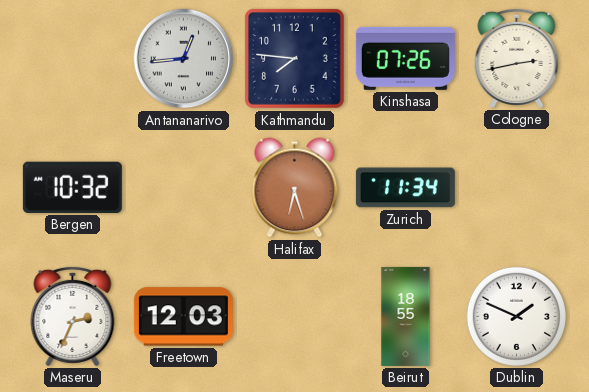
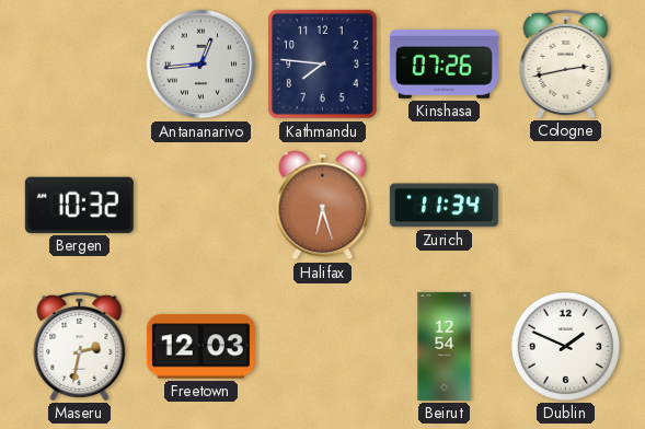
Maseru: 2:34 -> 2:32
Beirut: 18:55 -> 12:54
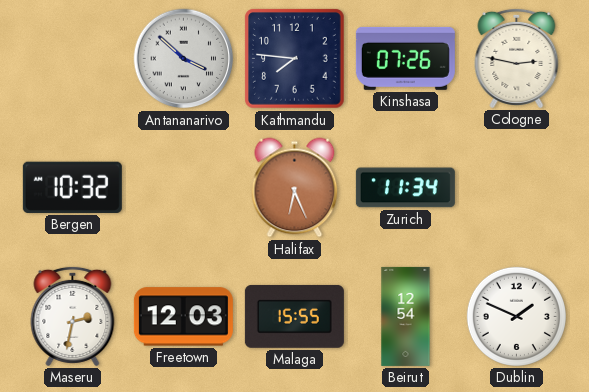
Antananarivo: 12:44 -> 3:52
Cologne: 2:43 -> 2:47
Halifax: 6:27 -> 6:26
Malaga: none -> 15:55
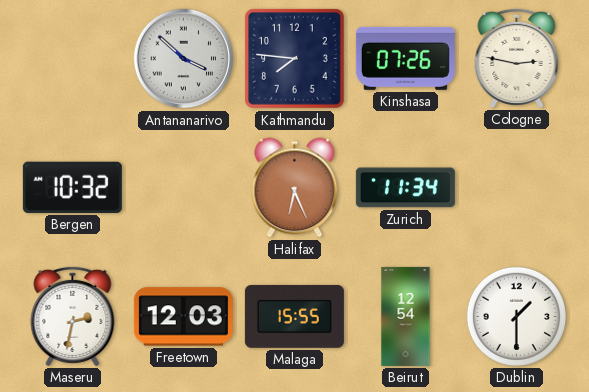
Dublin: 1:49 -> 1:30
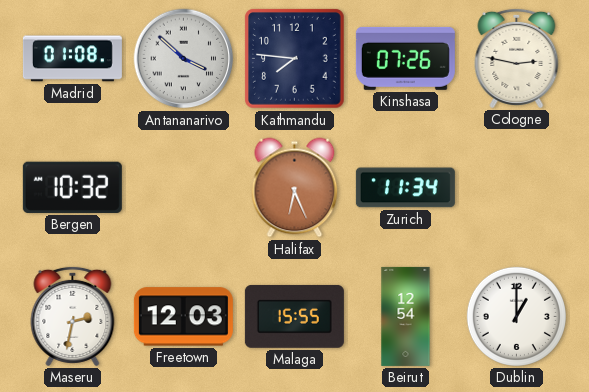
Madrid: none -> 01:08
Dublin: 1:30 -> 1:00
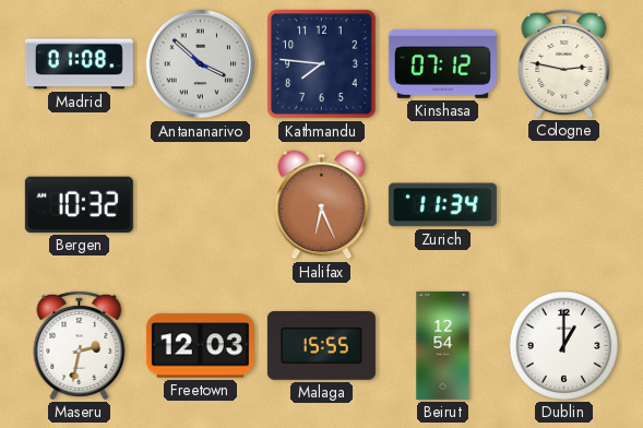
Kinshasa: 07:26 -> 07:12
